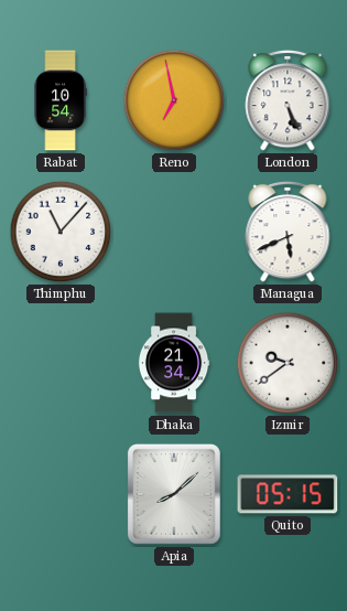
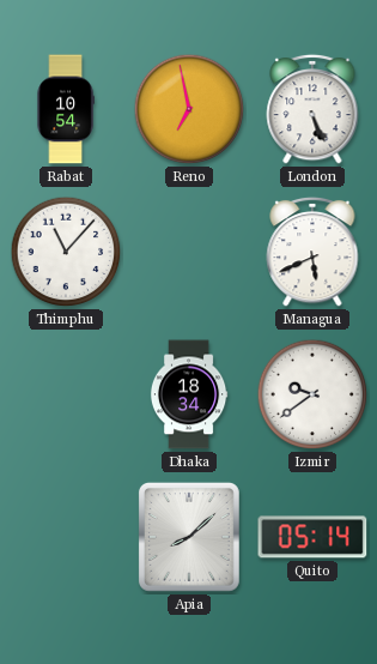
Dhaka: 21:34 -> 18:34
Quito: 05:15 -> 05:14
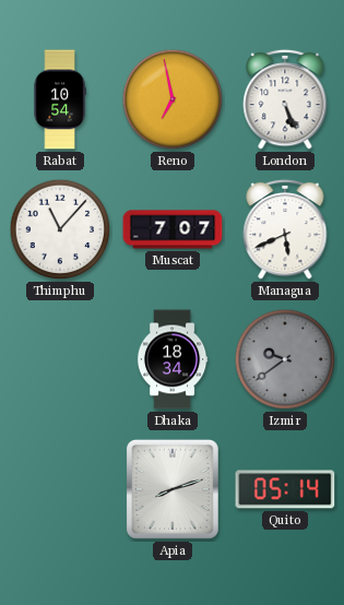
Muscat: none -> 7:07
Izmir dial: white -> grey
Apia: 8:08 -> 8:12
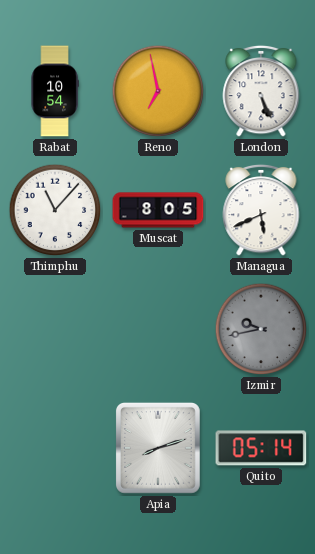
Muscat: 7:07 -> 8:05
Dhaka: 18:34 -> none
Izmir: 9:39 -> 9:43
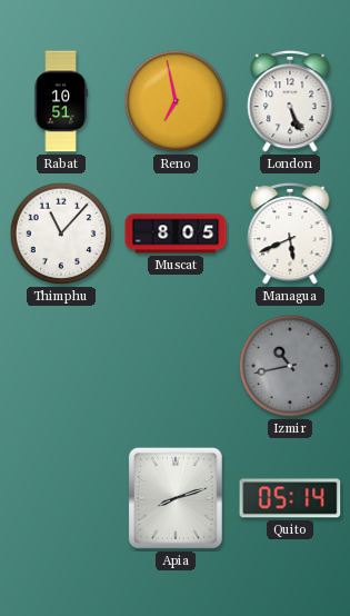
Rabat: 10:54 -> 10:51
Izmir: 9:43 -> 10:43
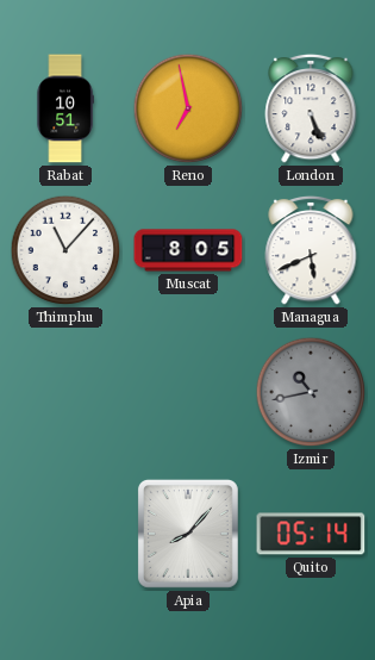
Apia: 8:12 -> 8:07
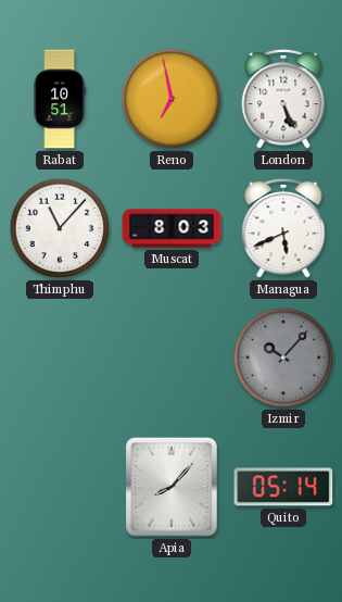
Muscat: 8:05 -> 8:03
Izmir: 10:43 -> 10:07
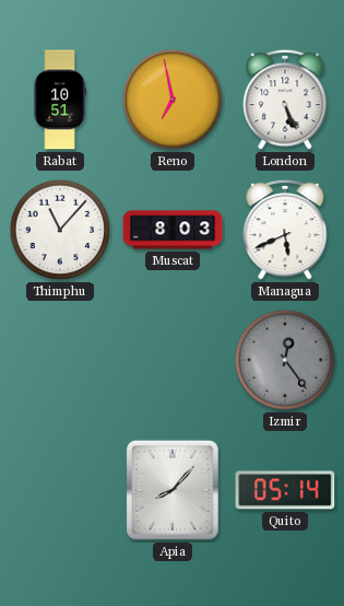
Izmir: 10:07 -> 12:24
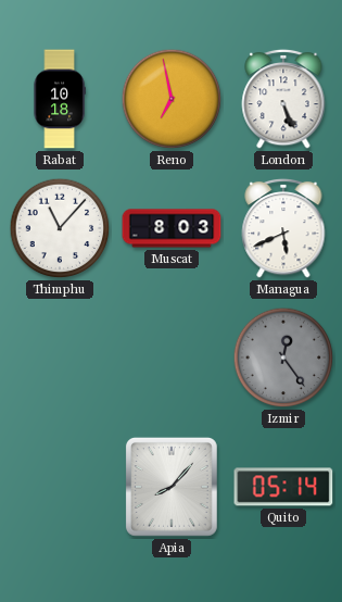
Rabat: 10:51 -> 10:18
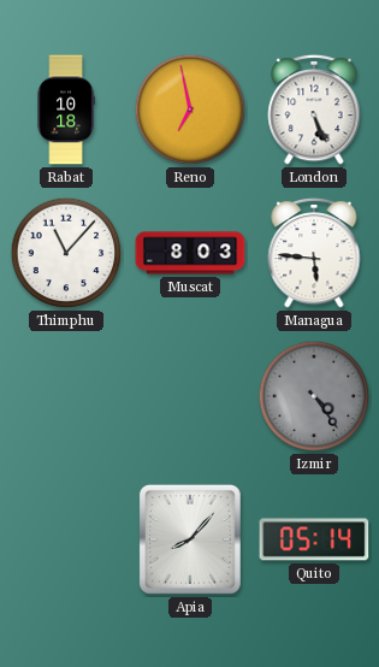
Managua: 5:41 -> 5:46
Izmir: 12:24 -> 4:24
